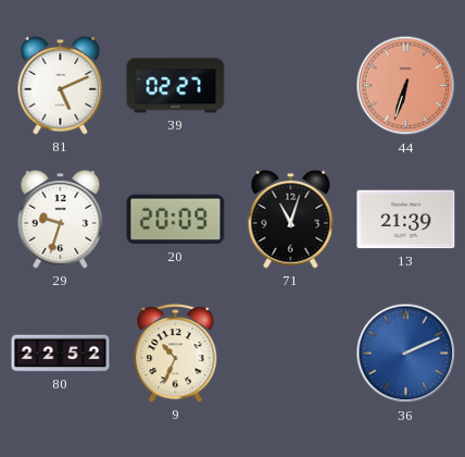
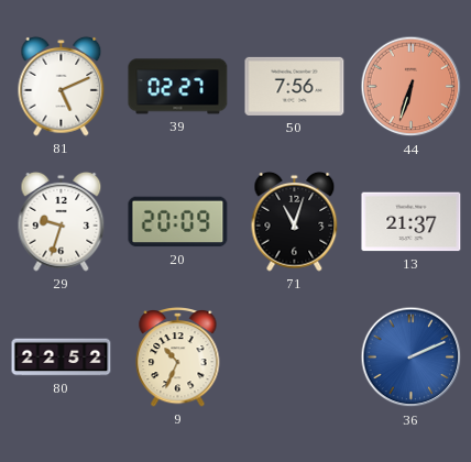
50: none -> 7:56
13: 21:39 -> 21:37
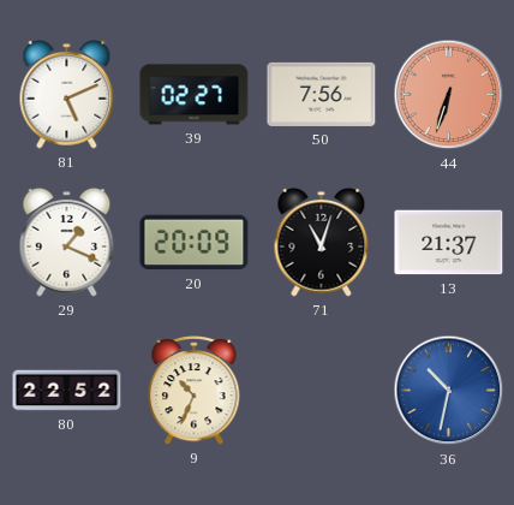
29: 9:33 -> 1:19
36: 2:11 -> 10:32
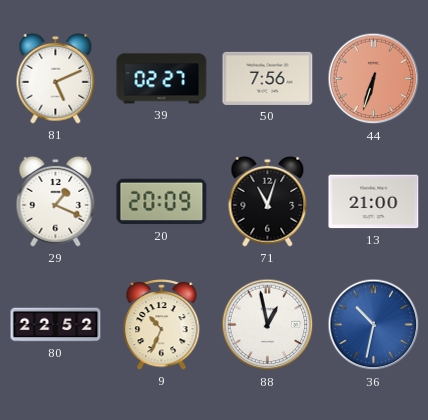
13: 21:37 -> 21:00
88: none -> 12:58
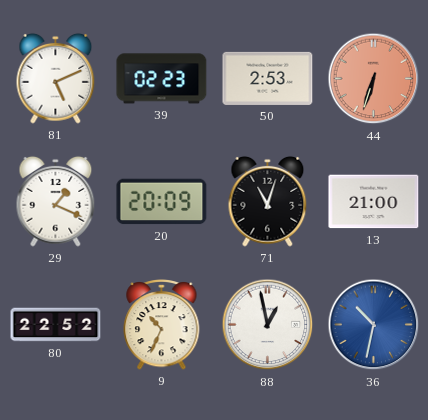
39: 02:27 -> 02:23
50: 7:56 -> 2:53
